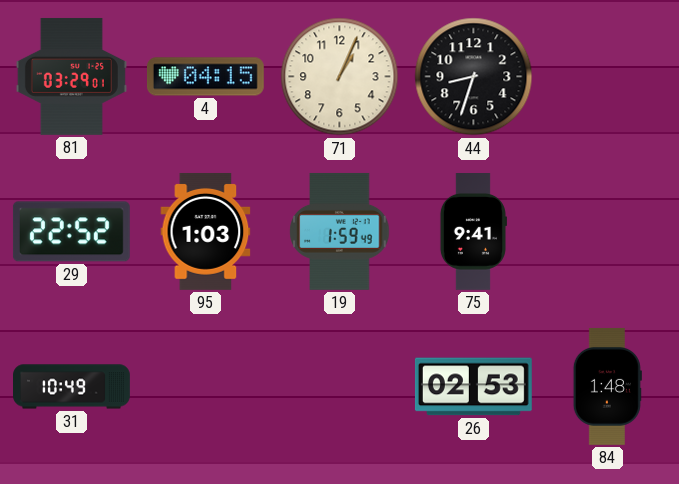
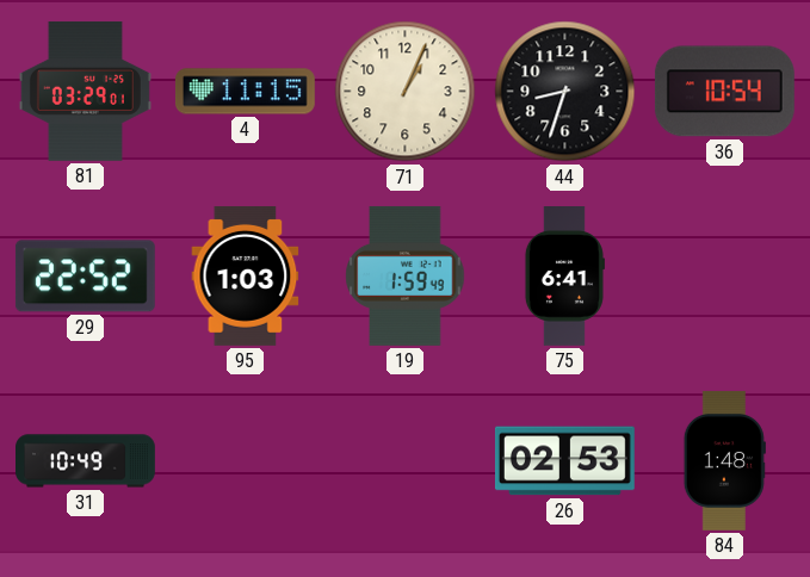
4: 04:15 -> 11:15
36: none -> 10:54
75: 9:41 -> 6:41
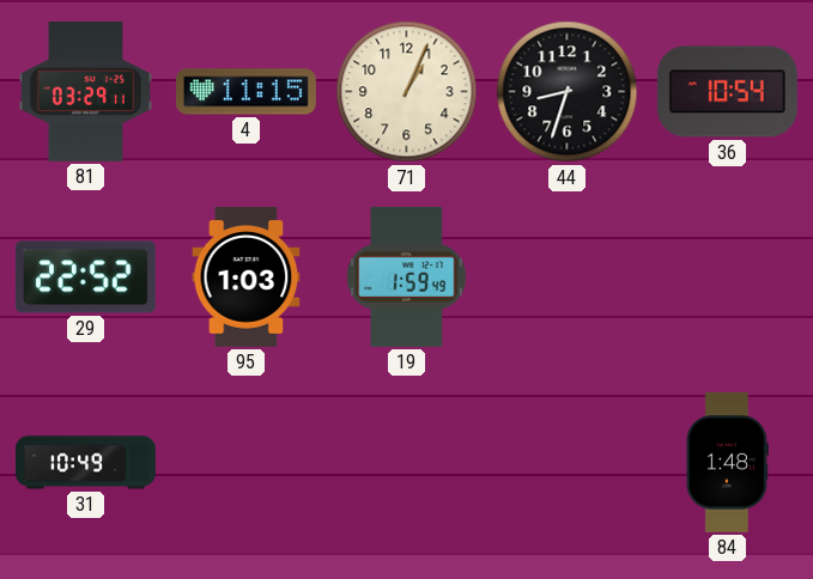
81: 03:29:01 -> 03:29:11
75: 6:41 -> none
26: 02:53 -> none
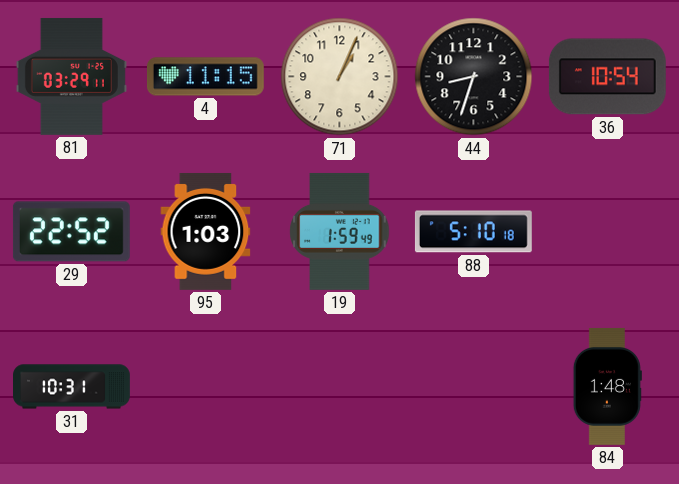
88: none -> 5:10
31: 10:49 -> 10:31
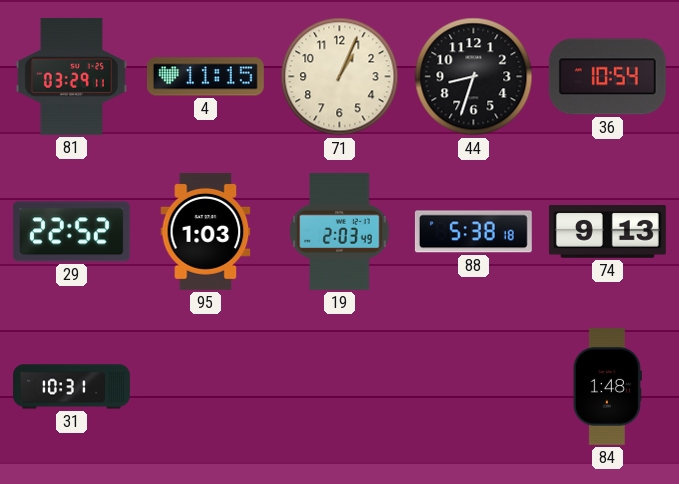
19: 1:59 -> 2:03
88: 5:10 -> 5:38
74: none -> 9:13
